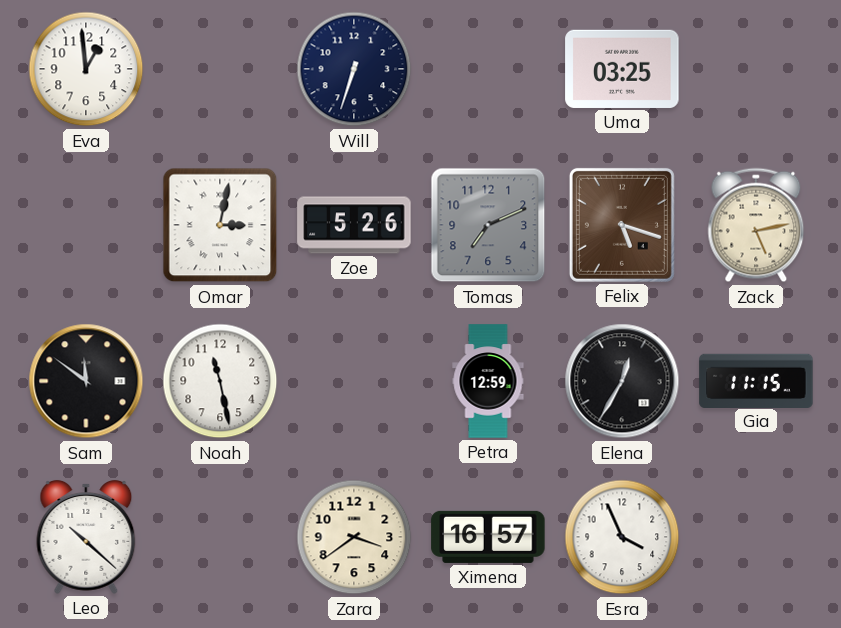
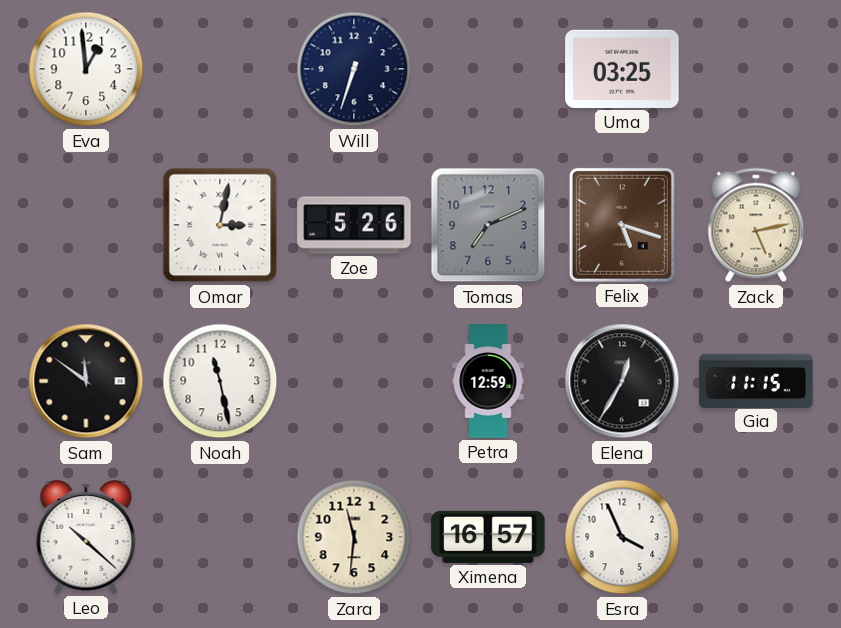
Zara: 3:39 -> 11:31
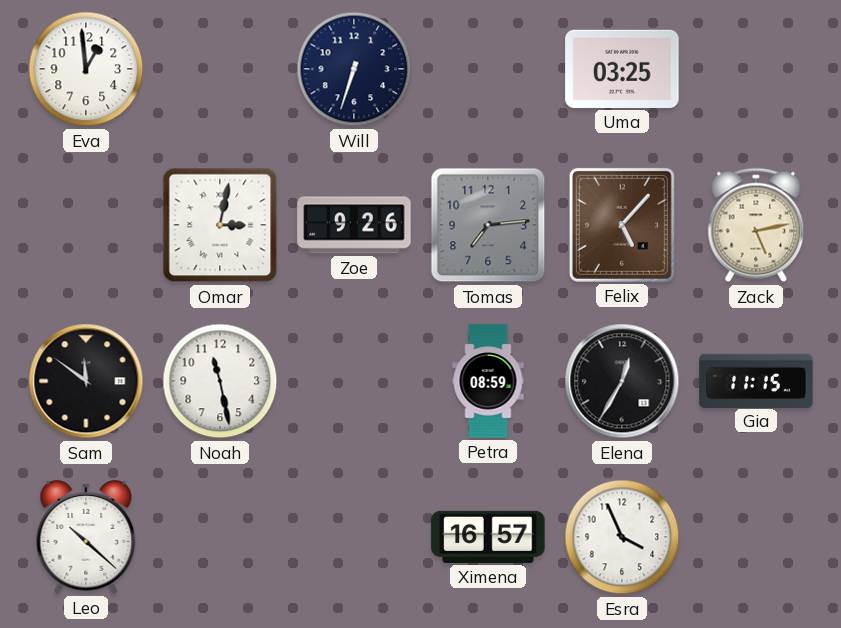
Zoe: 5:26 -> 9:26
Tomas: 7:11 -> 7:14
Felix: 5:18 -> 5:07
Petra: 12:59 -> 08:59
Zara: 11:31 -> none
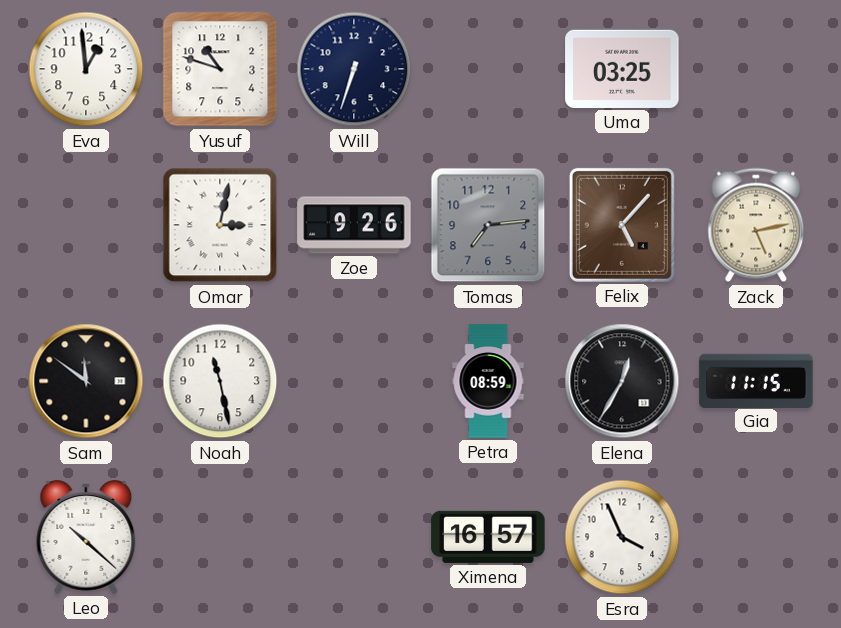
Yusuf: none -> 10:48
